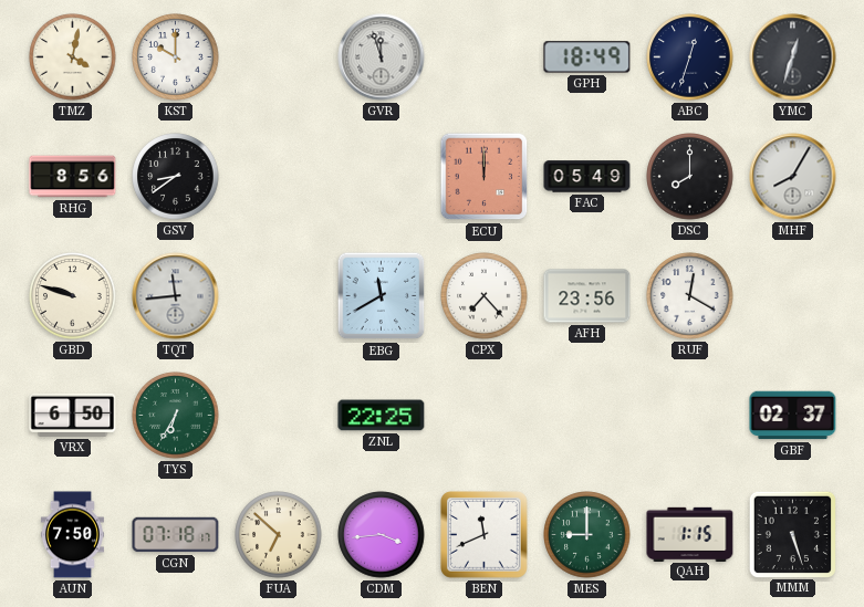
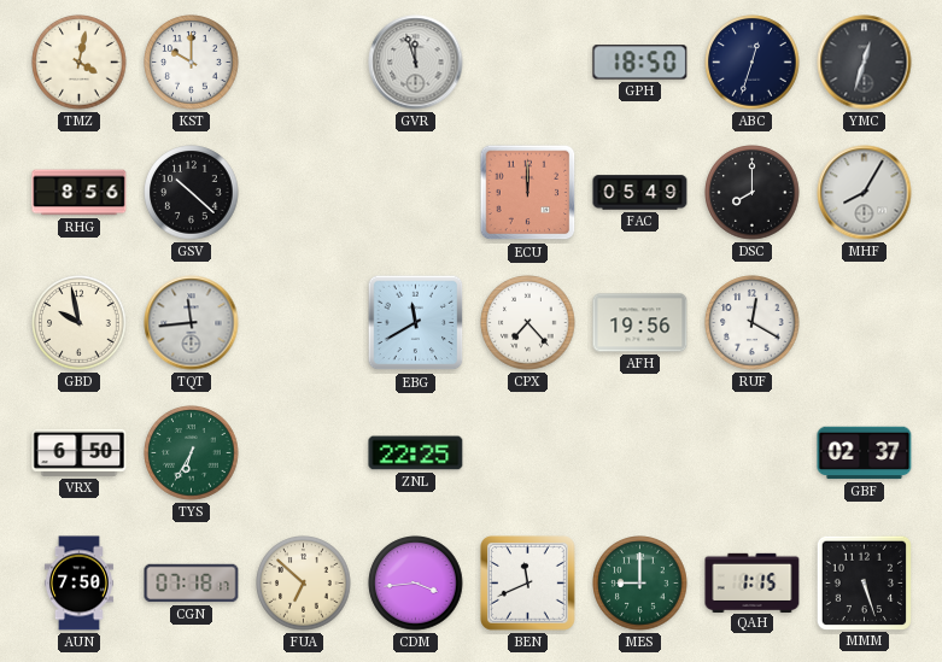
GPH: 18:49 -> 18:50
GSV: 8:39 -> 10:22
GBD: 9:48 -> 9:58
AFH: 23:56 -> 19:56
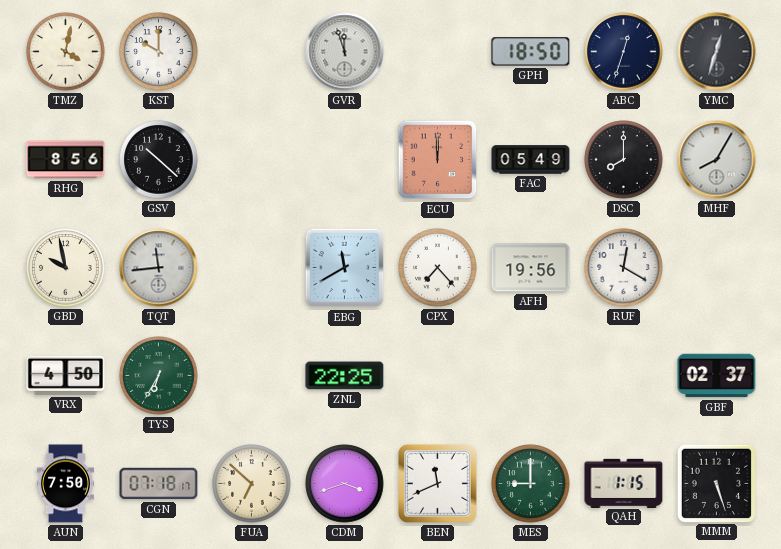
VRX: 6:50 -> 4:50
CDM: 3:44 -> 3:42
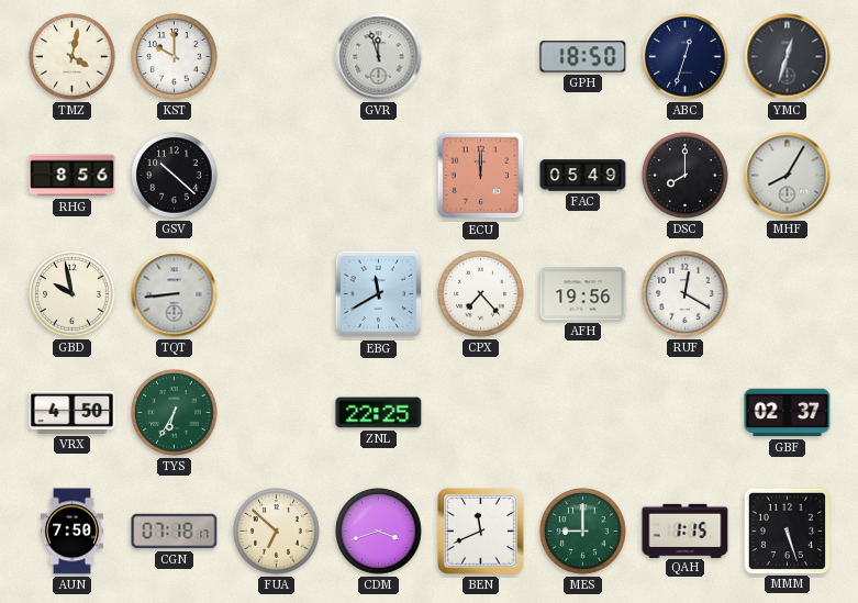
TQT: 11:44 -> 8:44
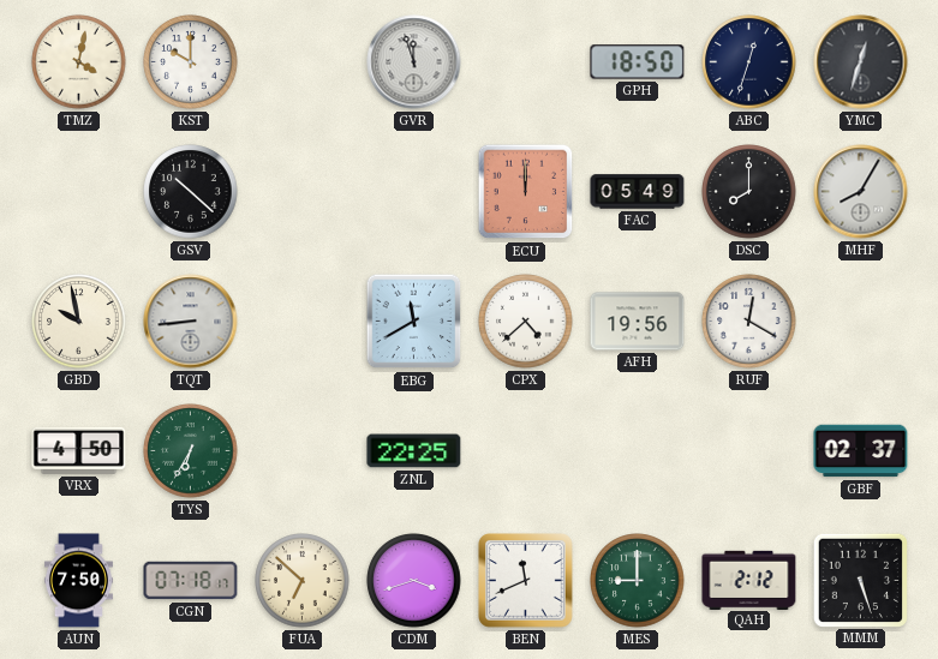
RHG: 8:56 -> none
CPX: 7:23 -> 4:38
QAH: 1:15 -> 2:12
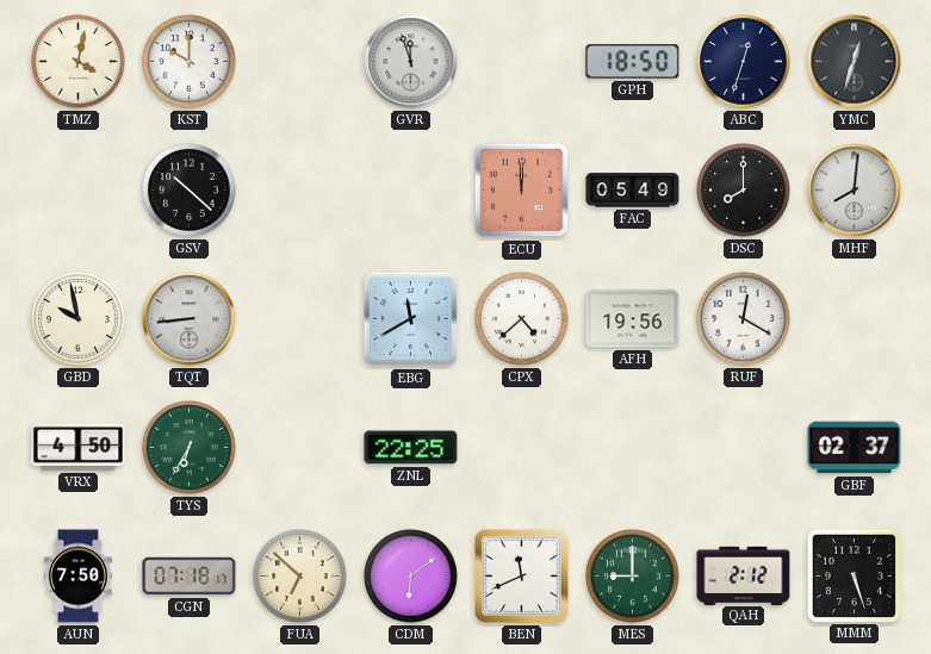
MHF: 8:05 -> 8:01
CDM: 3:42 -> 6:09
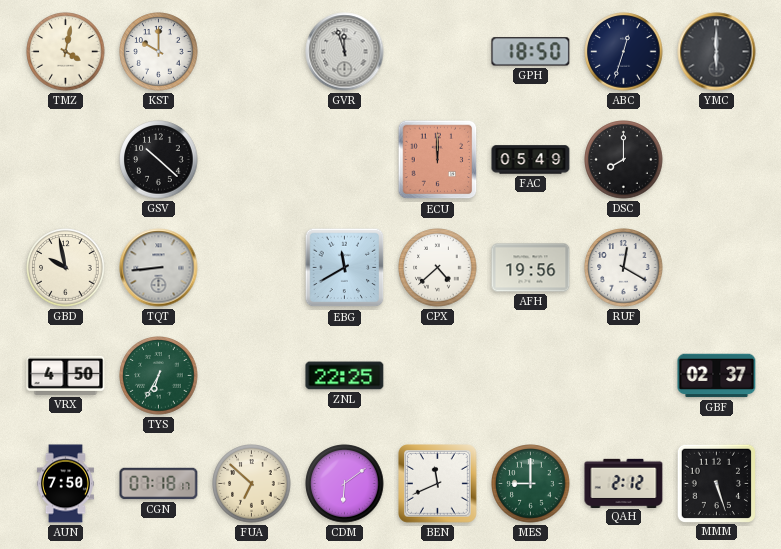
YMC: 12:33 -> 6:00
MHF: 8:01 -> none
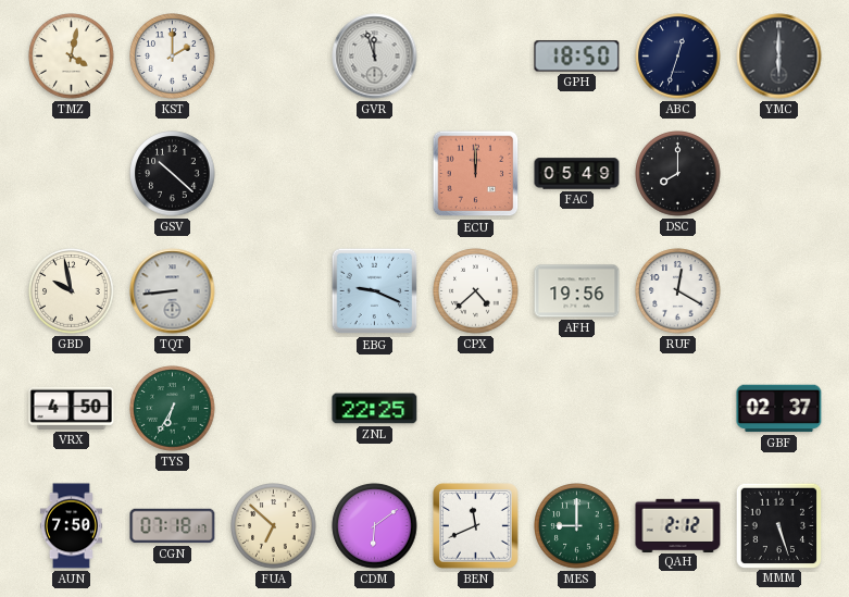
KST: 10:00 -> 2:00
EBG: 11:40 -> 9:19
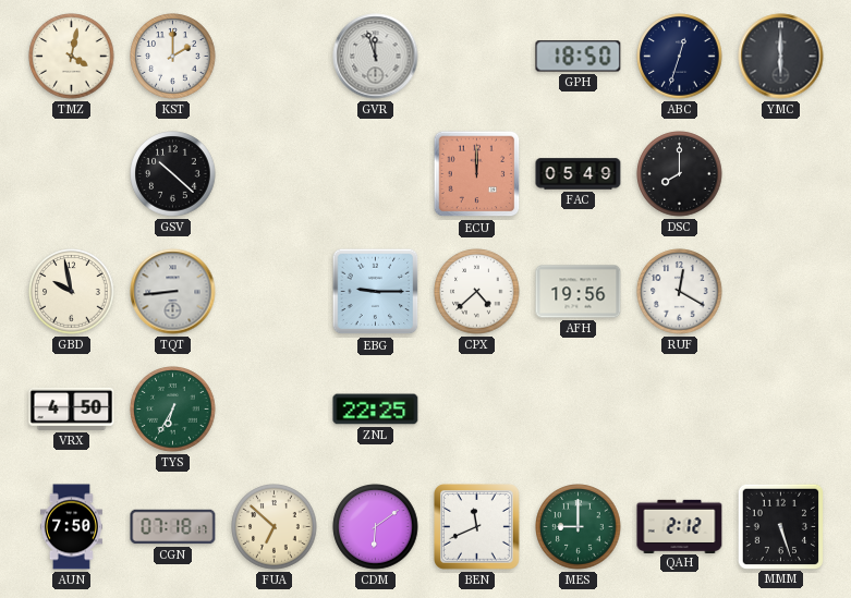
EBG: 9:19 -> 9:15
GBF: 02:37 -> none
